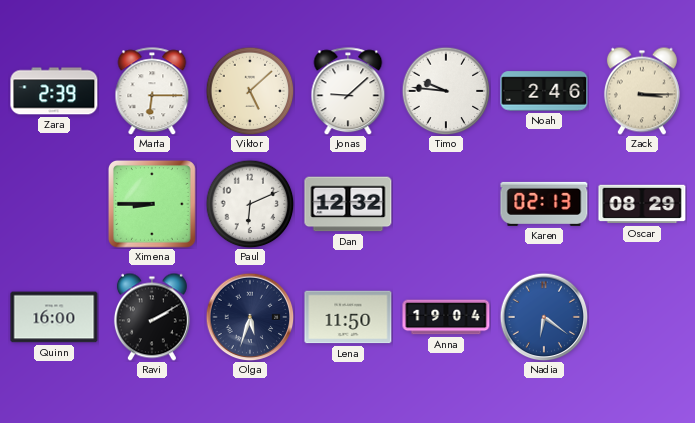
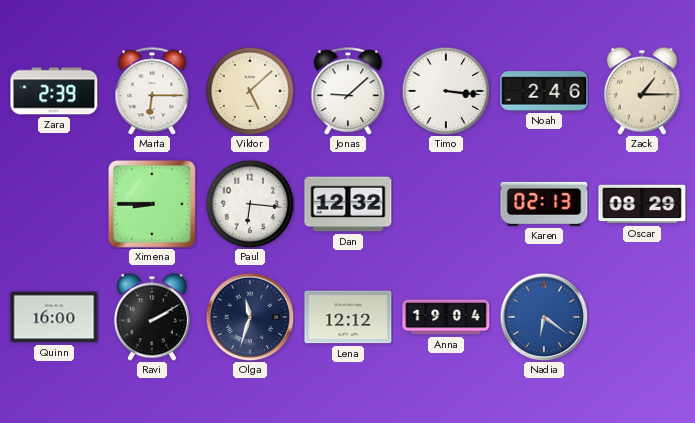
Timo: 9:46 -> 3:16
Zack: 3:15 -> 1:15
Paul: 6:11 -> 6:16
Olga: 5:33 -> 11:33
Lena: 11:50 -> 12:12
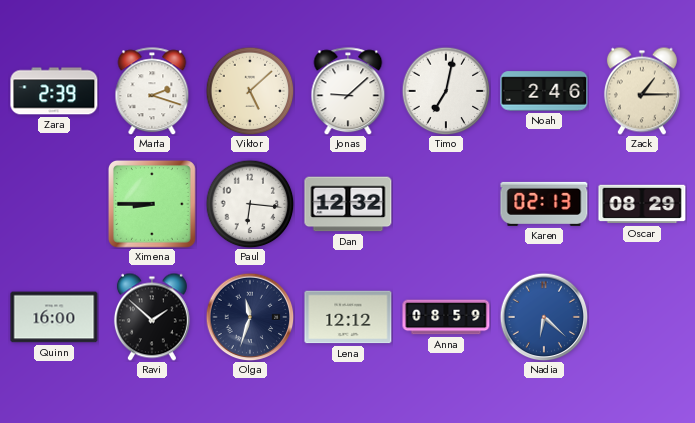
Marta: 6:15 -> 2:18
Timo: 3:16 -> 7:02
Ravi: 2:10 -> 1:52
Anna: 19:04 -> 08:59
Nadia: 6:21 -> 6:22
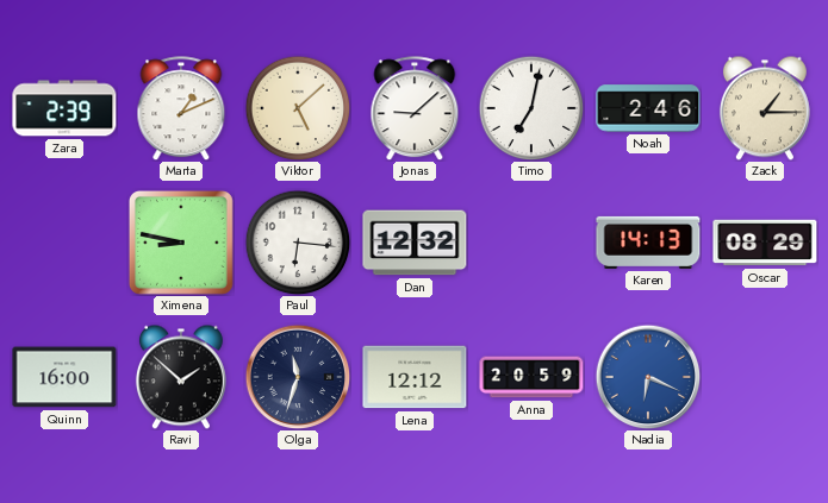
Marta: 2:18 -> 1:11
Ximena: 8:45 -> 8:47
Karen: 02:13 -> 14:13
Anna: 08:59 -> 20:59
Nadia: 6:22 -> 6:19
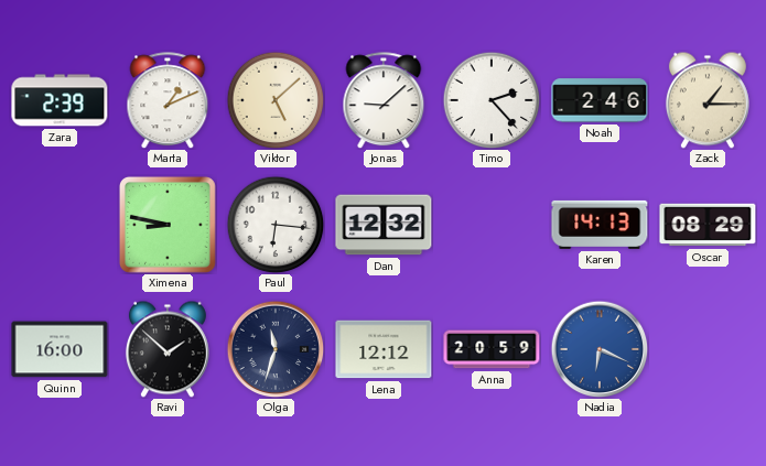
Timo: 7:02 -> 2:23
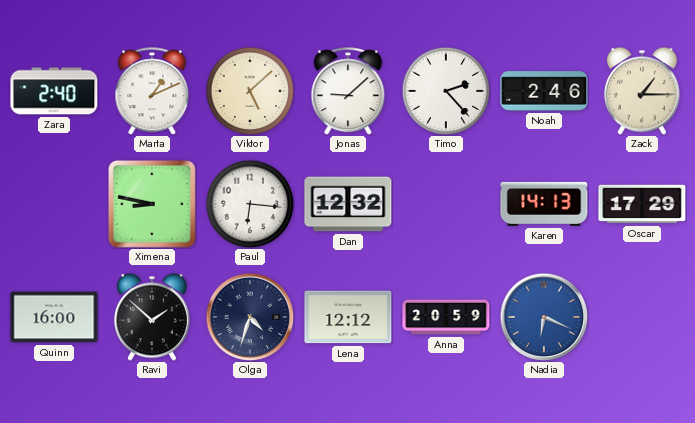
Zara: 2:39 -> 2:40
Oscar: 08:29 -> 17:29
Olga: 11:33 -> 4:33
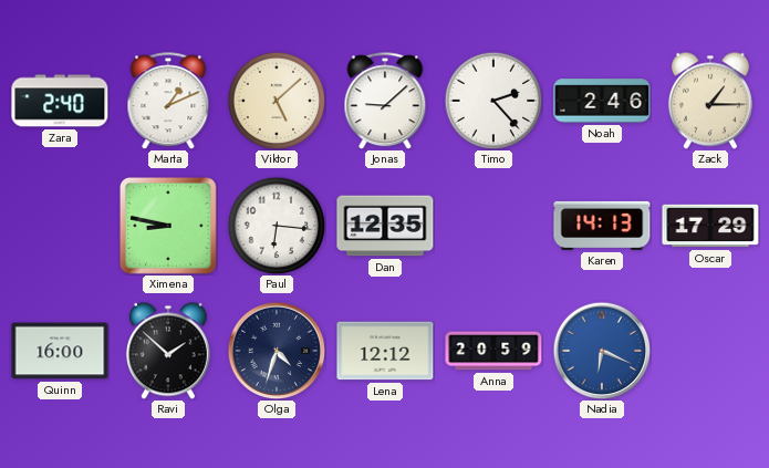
Dan: 12:32 -> 12:35
